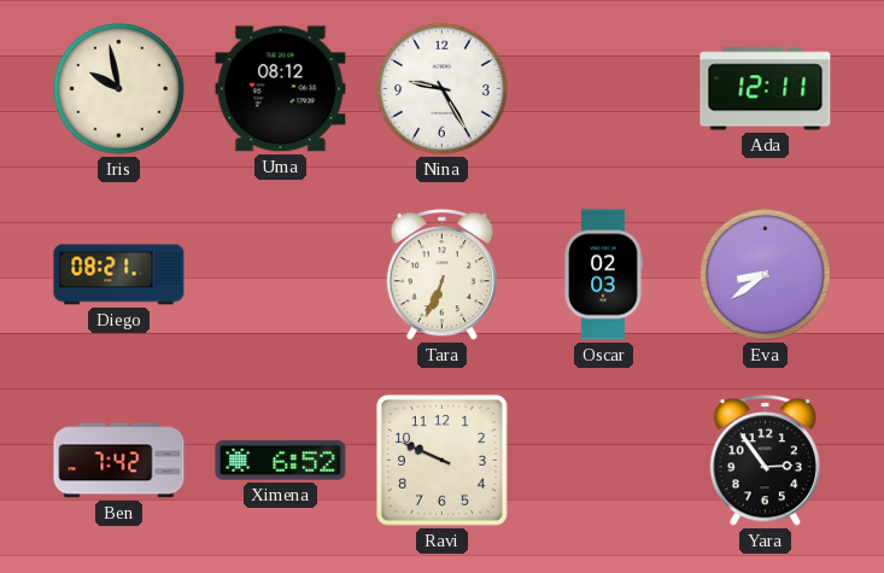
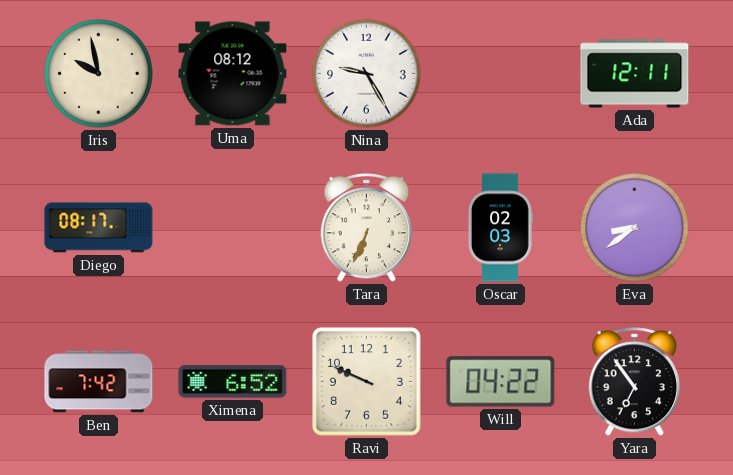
Diego: 08:21 -> 08:17
Will: none -> 04:22
Yara: 2:54 -> 6:54
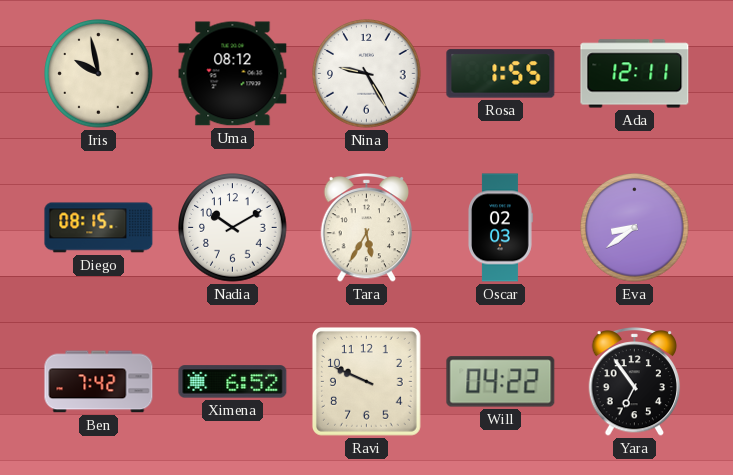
Rosa: none -> 1:55
Diego: 08:17 -> 08:15
Nadia: none -> 10:10
Tara: 6:34 -> 5:35
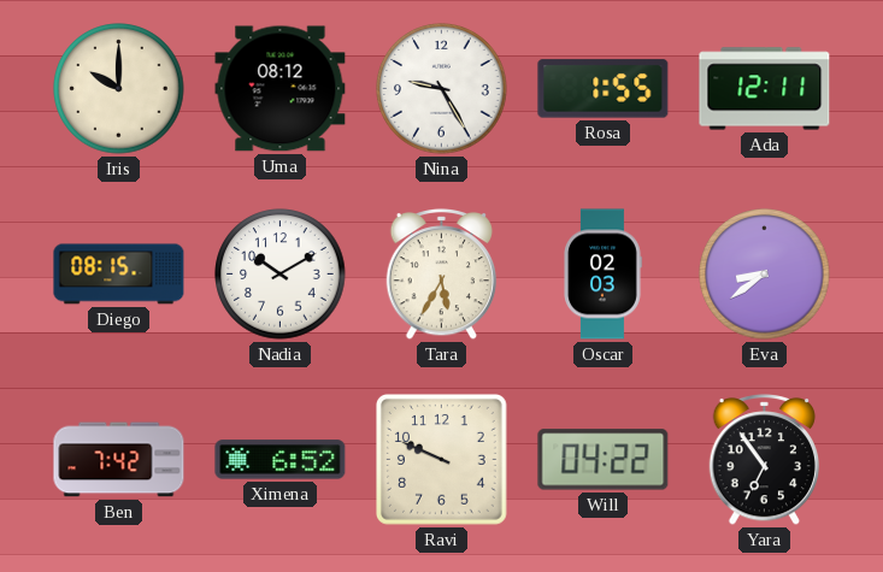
Iris: 9:58 -> 10:00
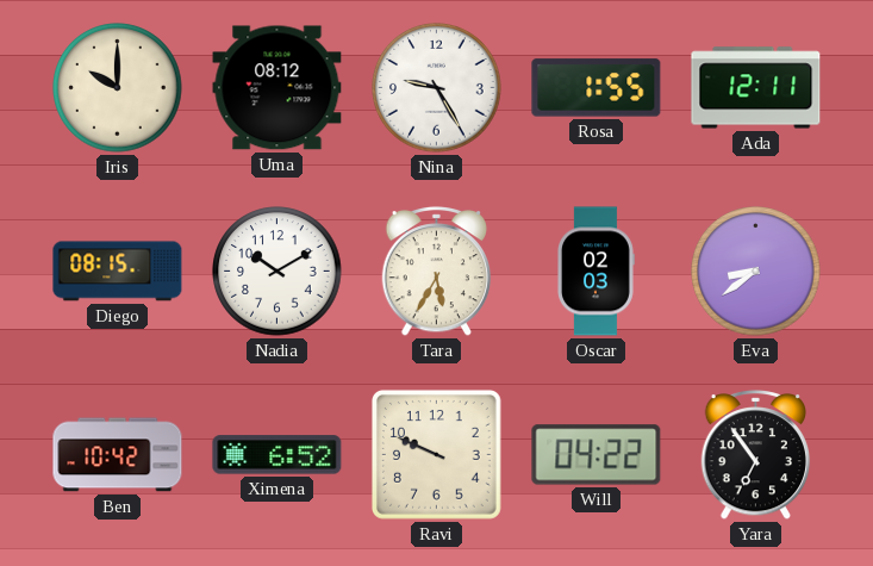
Ben: 7:42 -> 10:42
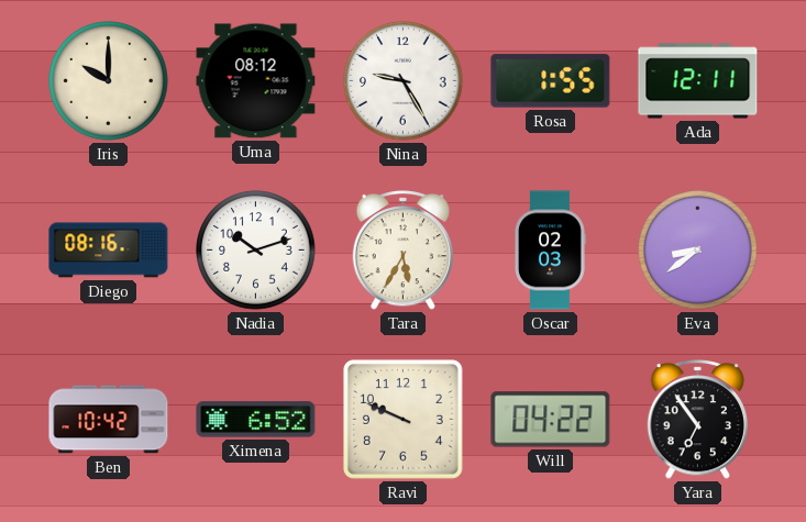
Diego: 08:15 -> 08:16
Nadia: 10:10 -> 10:12
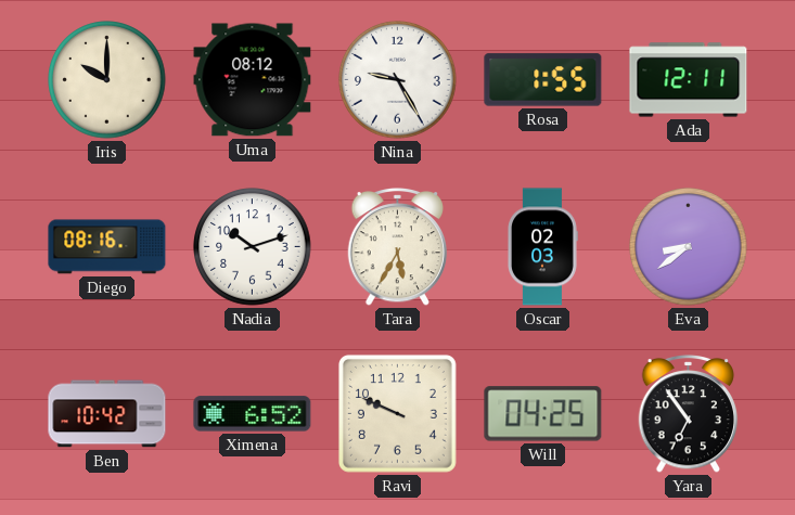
Will: 04:22 -> 04:25
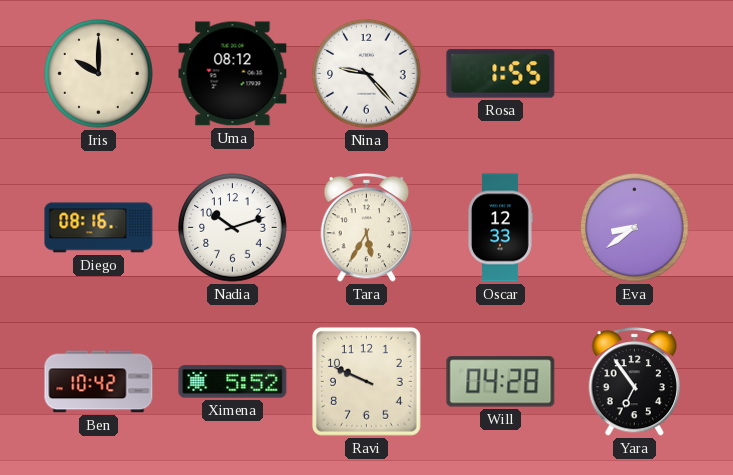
Nina: 9:25 -> 9:23
Ada: 12:11 -> none
Oscar: 02:03 -> 12:33
Ximena: 6:52 -> 5:52
Will: 04:25 -> 04:28
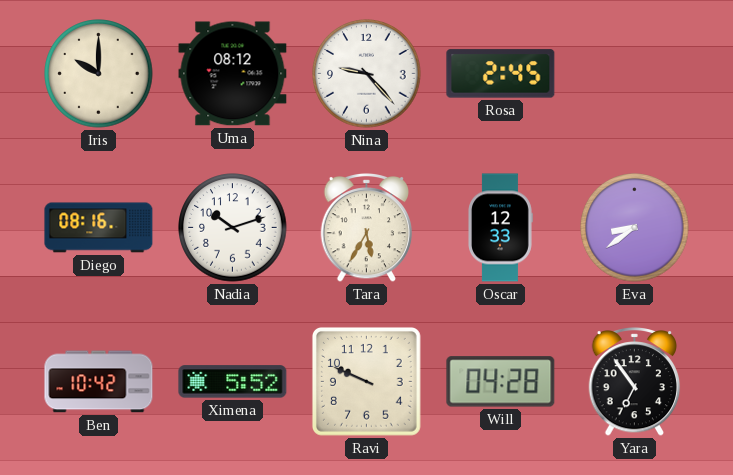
Rosa: 1:55 -> 2:45
